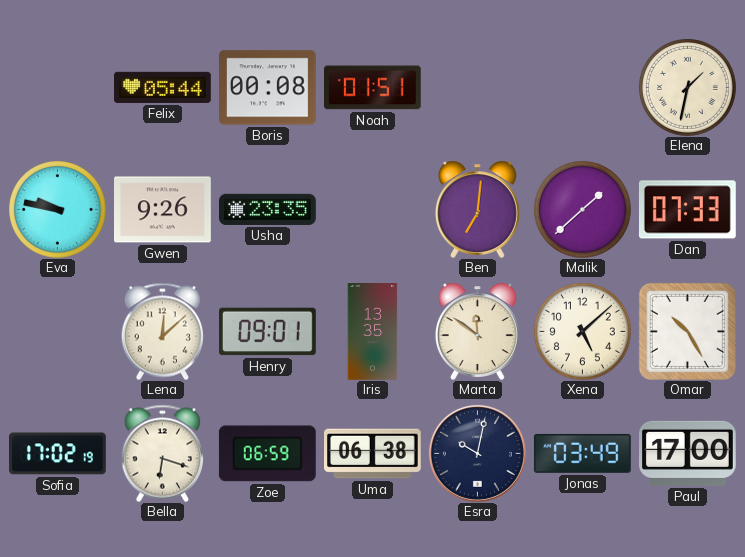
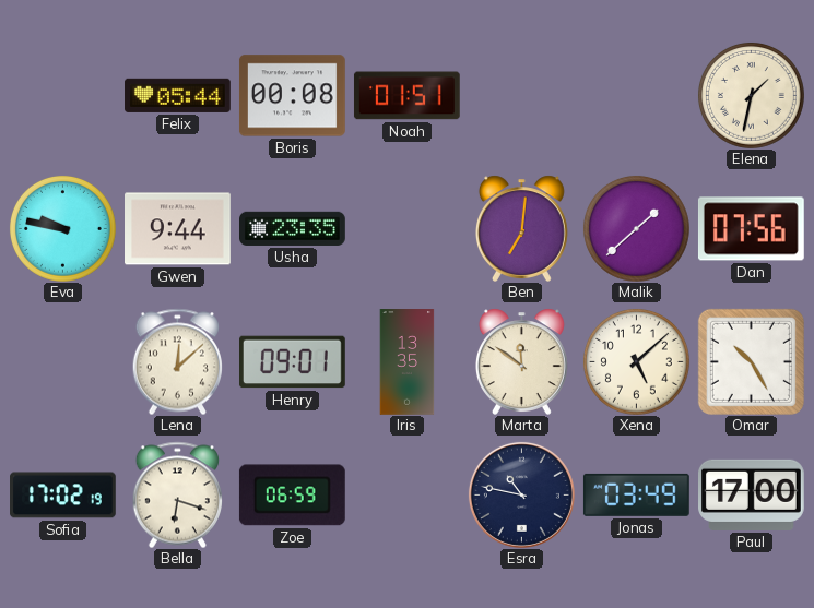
Gwen: 9:26 -> 9:44
Dan: 07:33 -> 07:56
Uma: 06:38 -> none
Esra: 10:02 -> 10:47
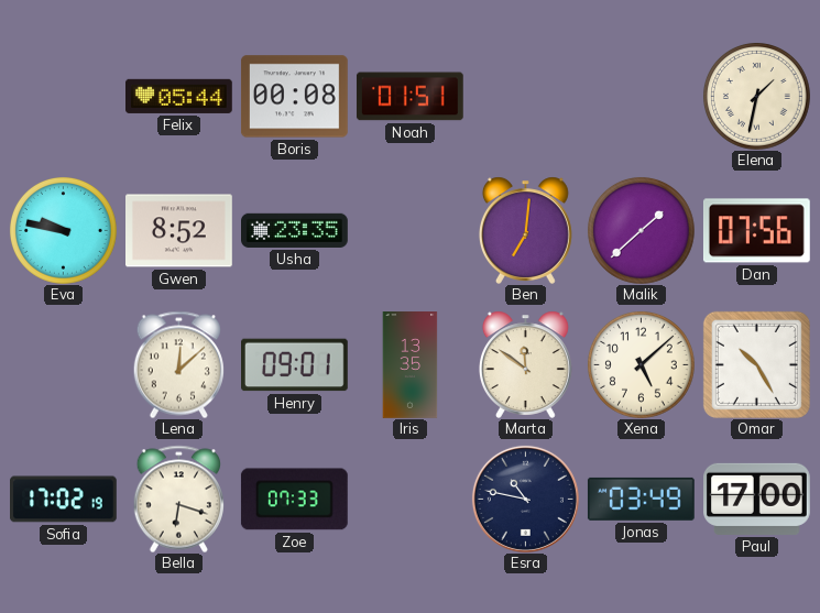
Gwen: 9:44 -> 8:52
Zoe: 06:59 -> 07:33
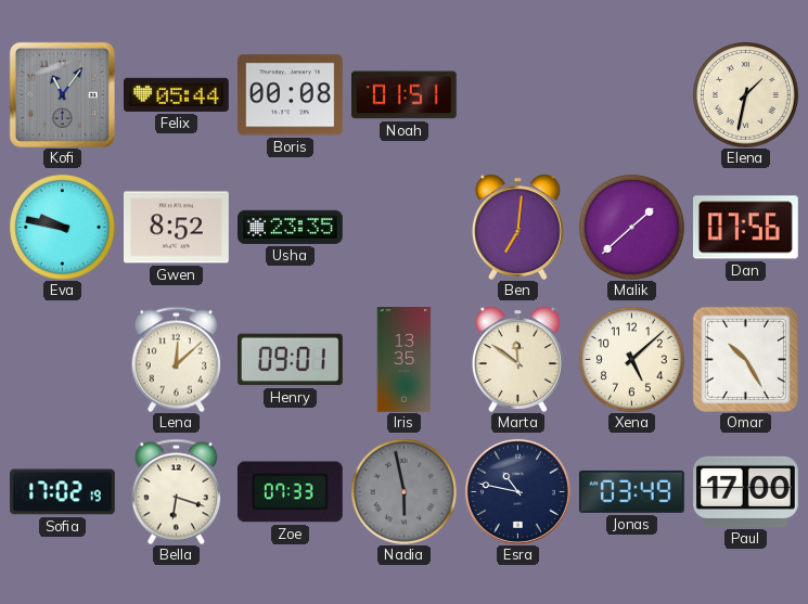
Kofi: none -> 11:06
Nadia: none -> 5:58
